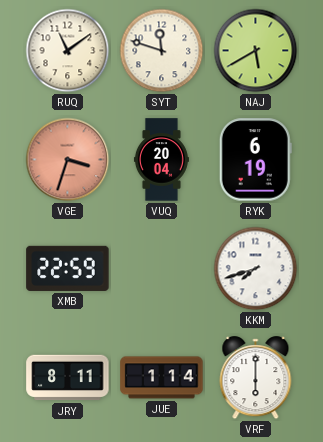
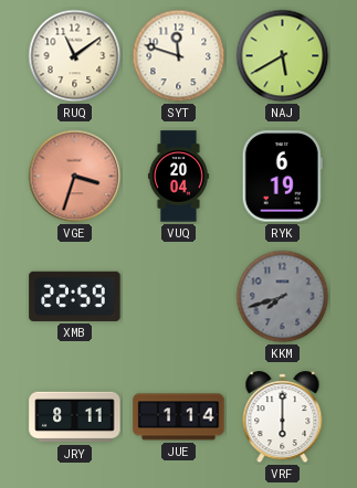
KKM dial: white -> grey
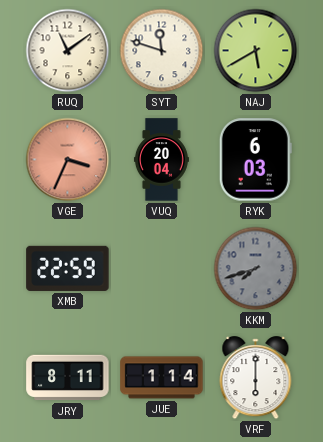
VGE: 3:33 -> 3:34
RYK: 6:19 -> 6:03
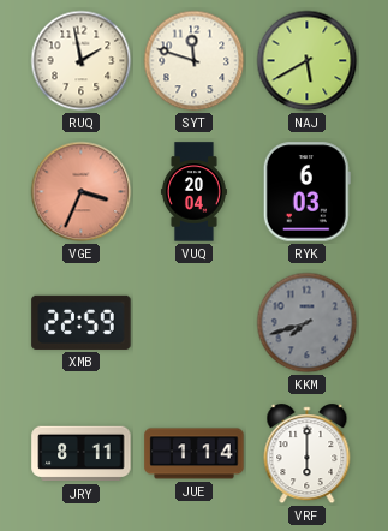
RUQ: 11:09 -> 1:58
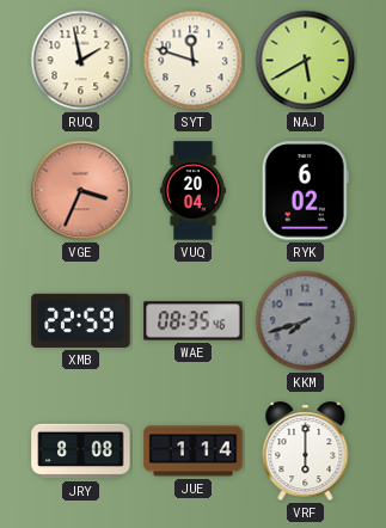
RYK: 6:03 -> 6:02
WAE: none -> 08:35
JRY: 8:11 -> 8:08
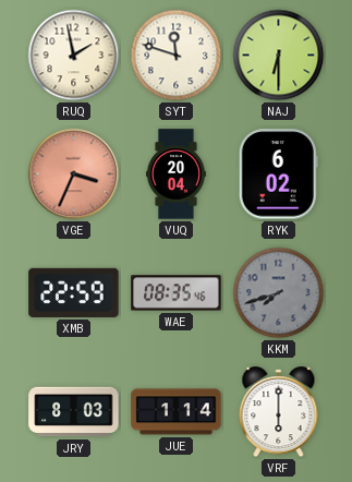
NAJ: 5:40 -> 6:30
JRY: 8:08 -> 8:03
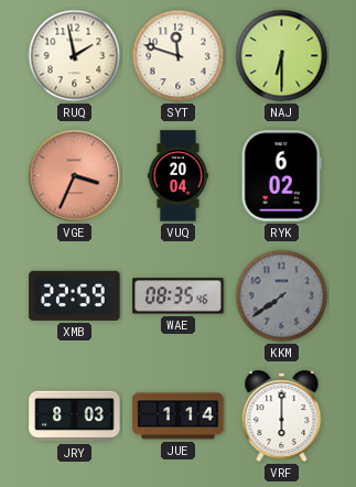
KKM: 7:42 -> 7:39
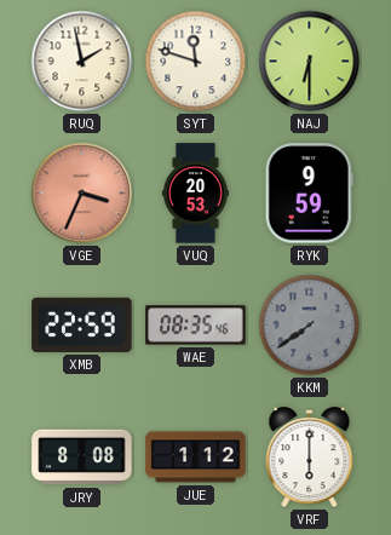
VUQ: 20:04 -> 20:53
RYK: 6:02 -> 9:59
JRY: 8:03 -> 8:08
JUE: 1:14 -> 1:12
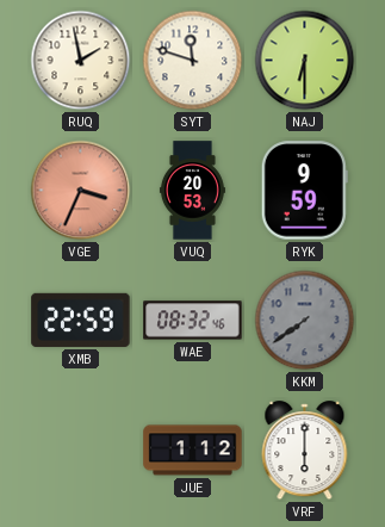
WAE: 08:35 -> 08:32
JRY: 8:08 -> none
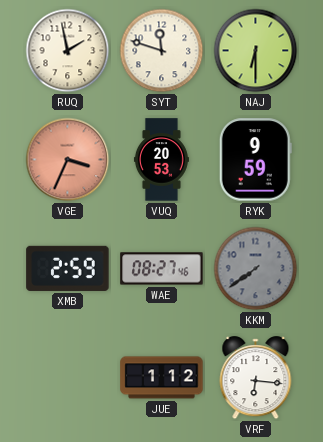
XMB: 22:59 -> 2:59
WAE: 08:32 -> 08:27
VRF: 6:00 -> 6:16
